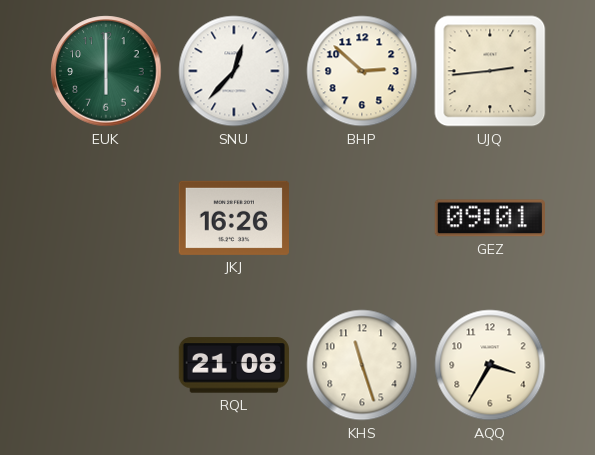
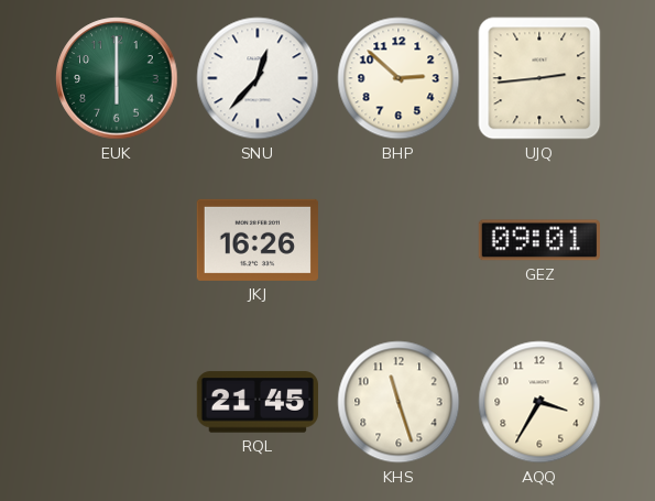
RQL: 21:08 -> 21:45
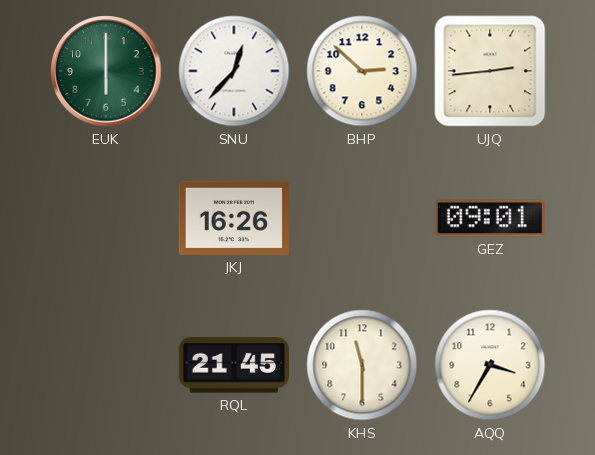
KHS: 11:27 -> 11:30
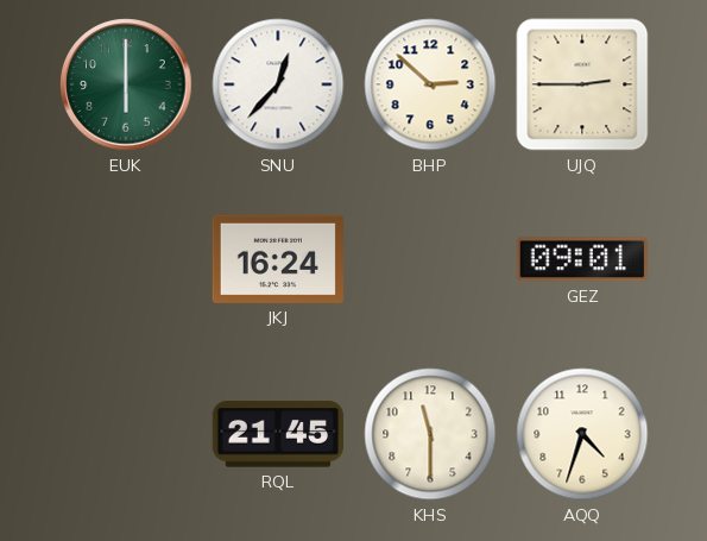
UJQ: 2:44 -> 2:45
JKJ: 16:26 -> 16:24
AQQ: 3:35 -> 4:33
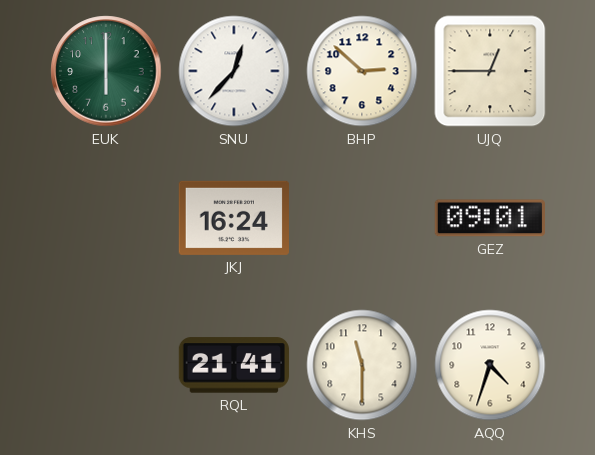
UJQ: 2:45 -> 12:45
RQL: 21:45 -> 21:41
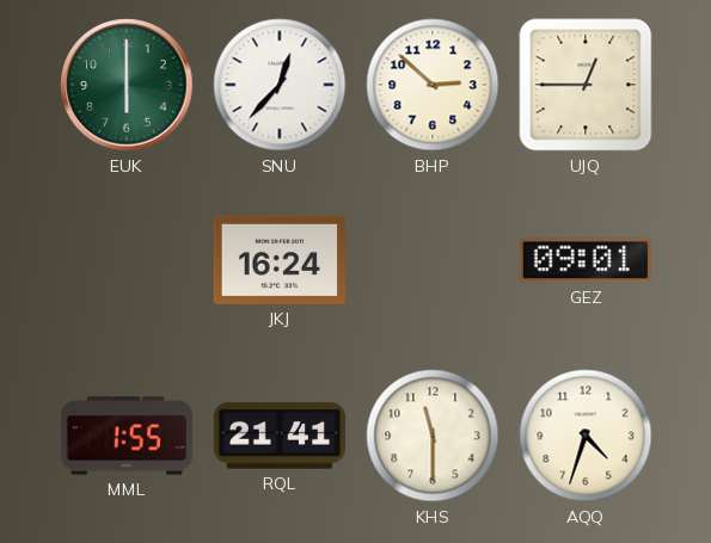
MML: none -> 1:55
